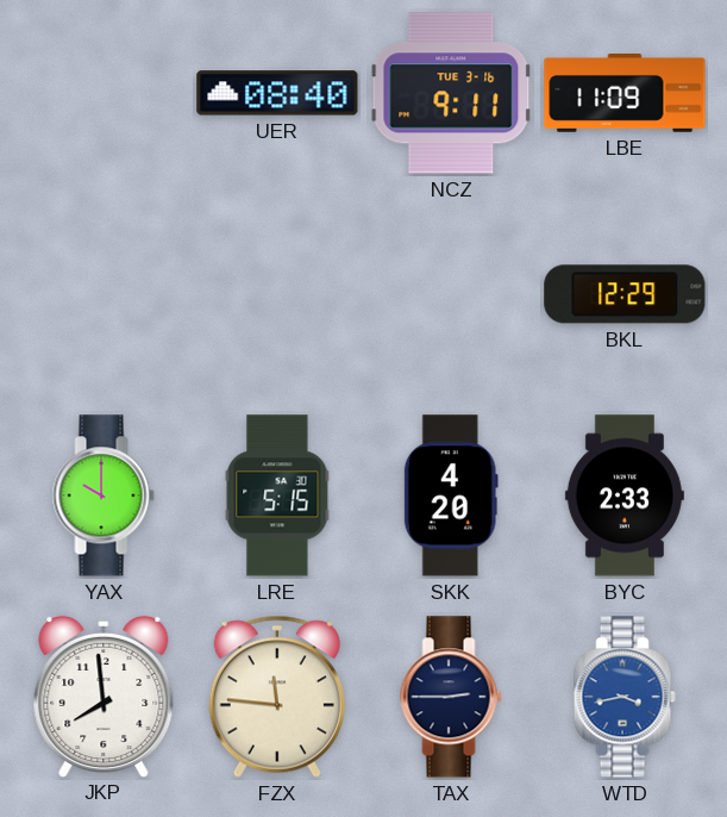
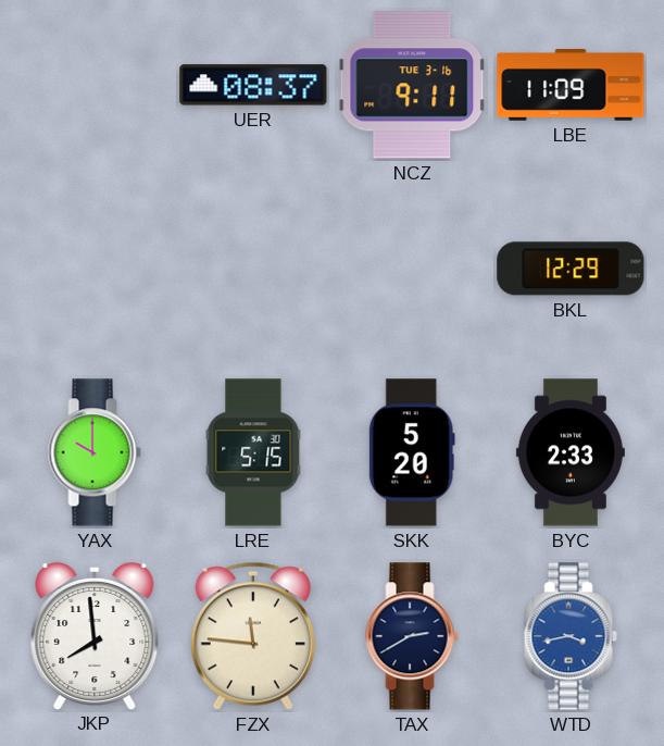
UER: 08:40 -> 08:37
SKK: 4:20 -> 5:20
TAX: 2:45 -> 2:40
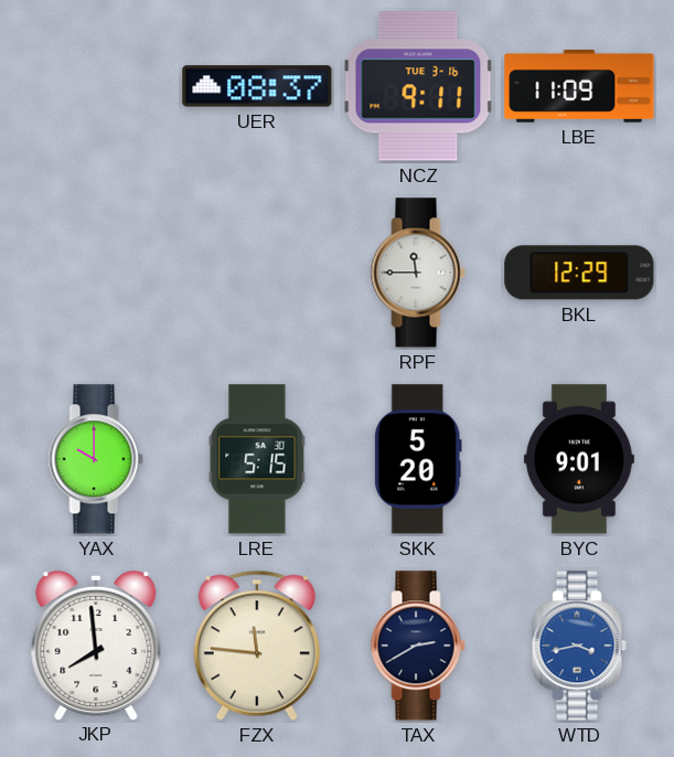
RPF: none -> 11:45
BYC: 2:33 -> 9:01
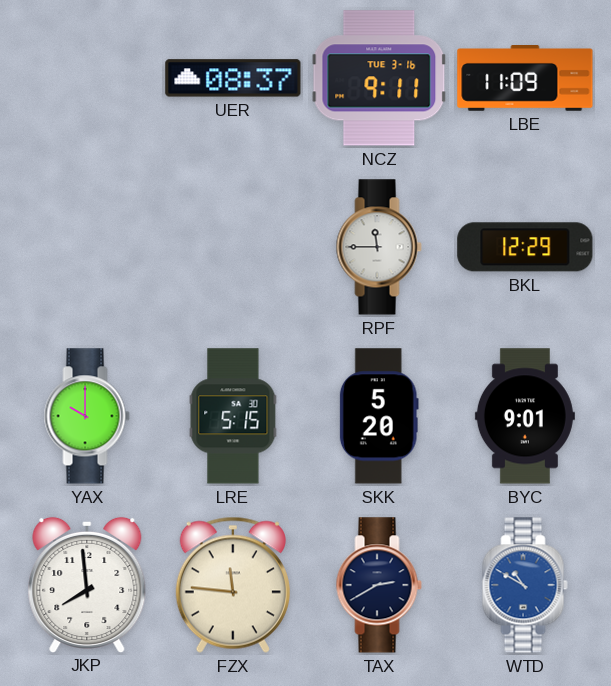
WTD: 3:43 -> 10:50
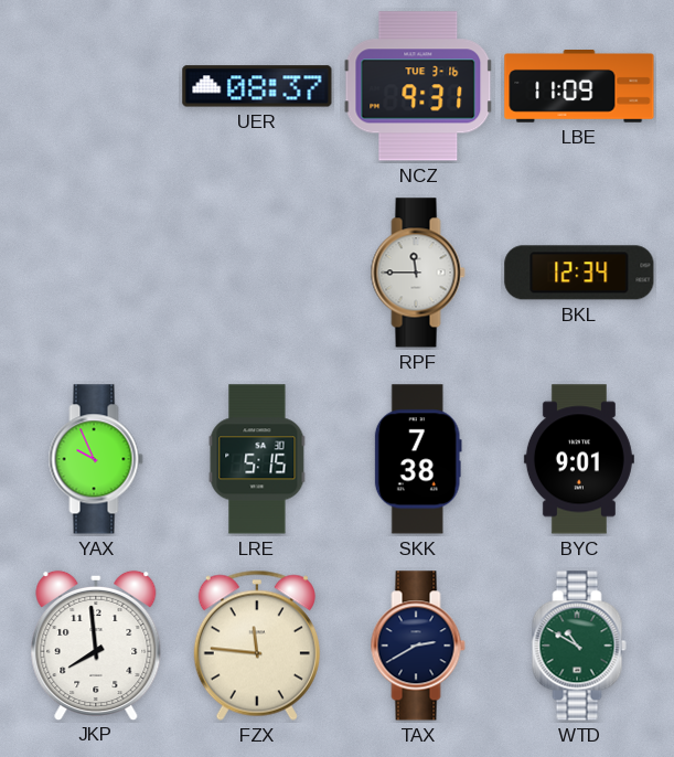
NCZ: 9:11 -> 9:31
BKL: 12:29 -> 12:34
YAX: 10:00 -> 9:56
SKK: 5:20 -> 7:38
WTD dial: blue -> green
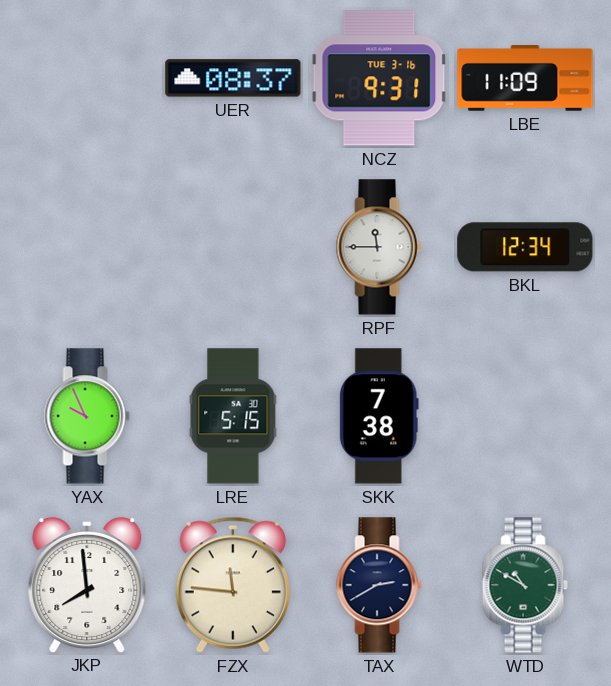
BYC: 9:01 -> none
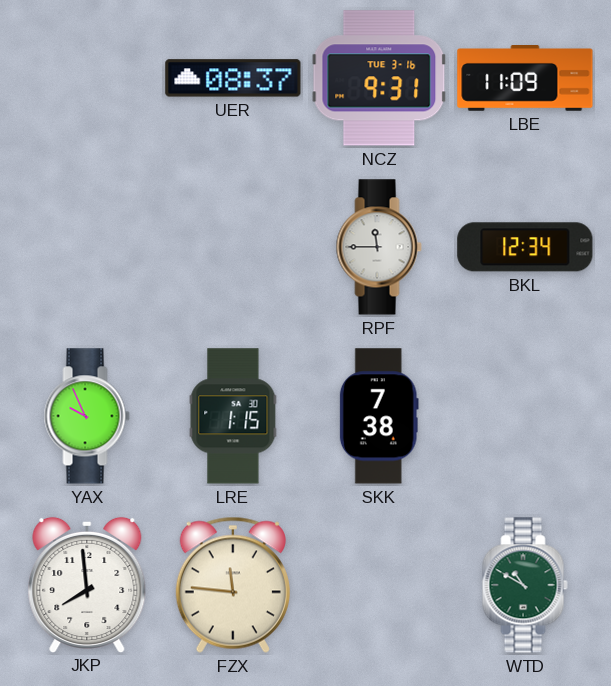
LRE: 5:15 -> 1:15
TAX: 2:40 -> none
